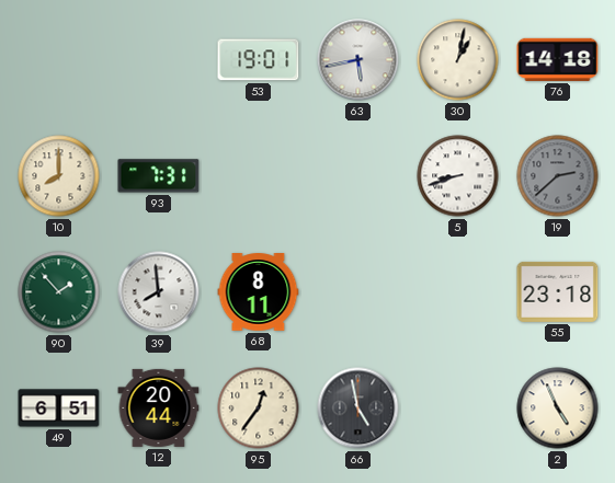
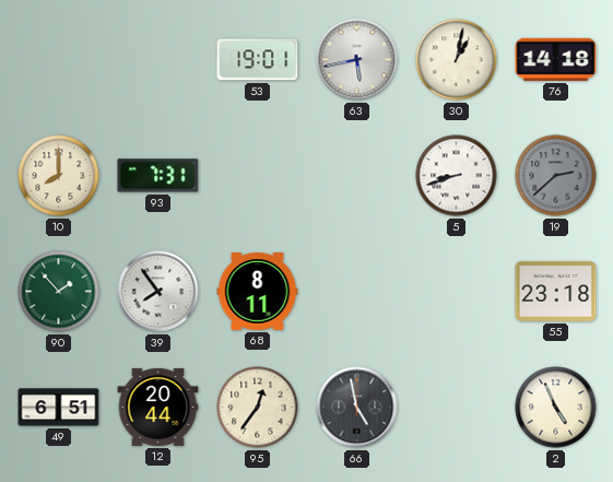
39: 7:59 -> 7:54
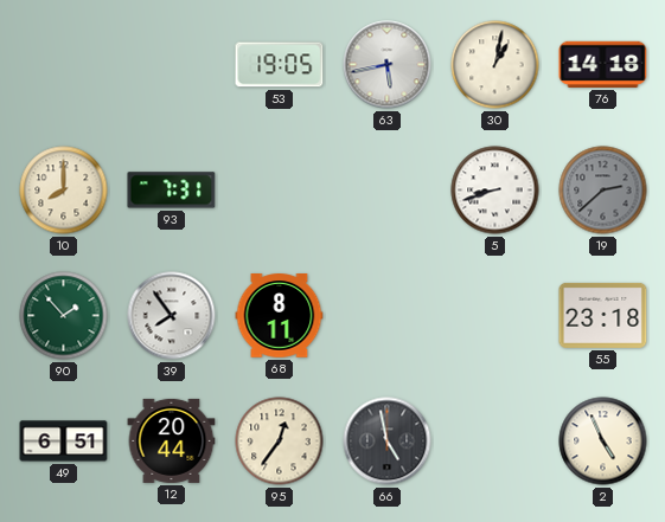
53: 19:01 -> 19:05
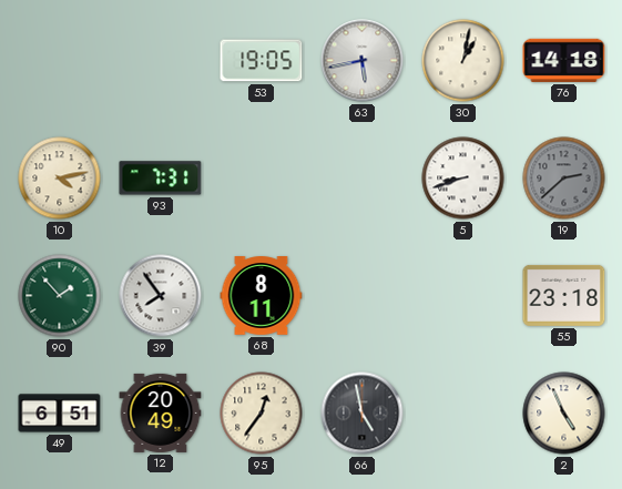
10: 8:00 -> 4:13
12: 20:44 -> 20:49
